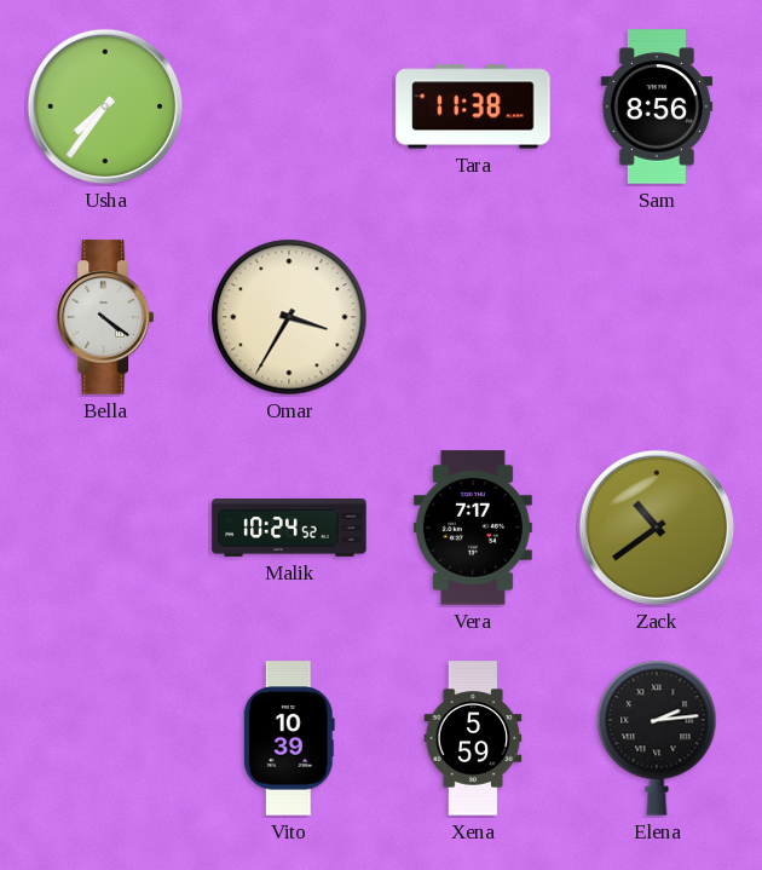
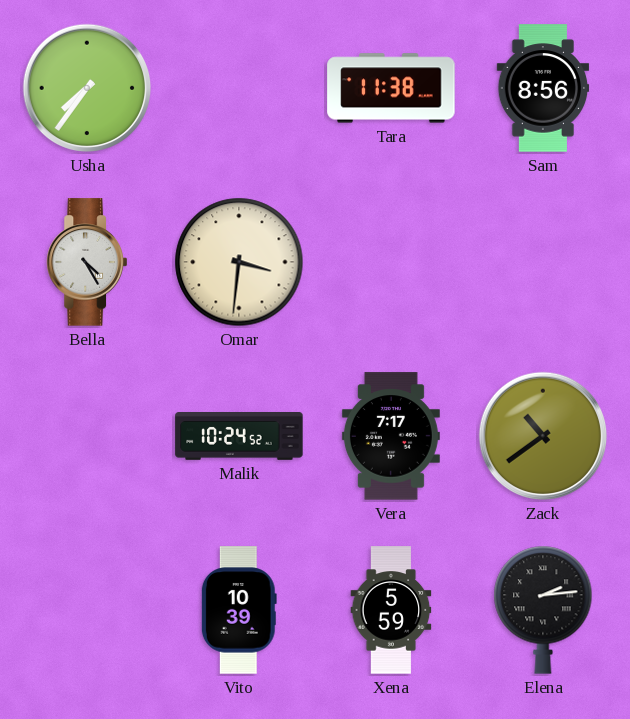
Bella: 4:21 -> 4:25
Omar: 3:35 -> 3:31
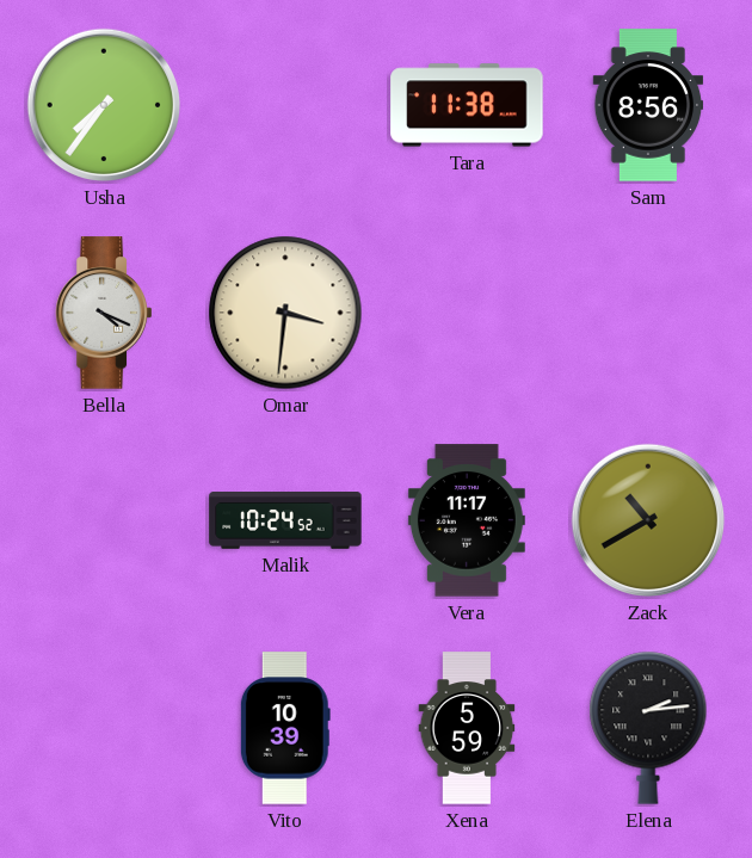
Bella: 4:25 -> 4:19
Vera: 7:17 -> 11:17
Zack: 10:39 -> 10:40
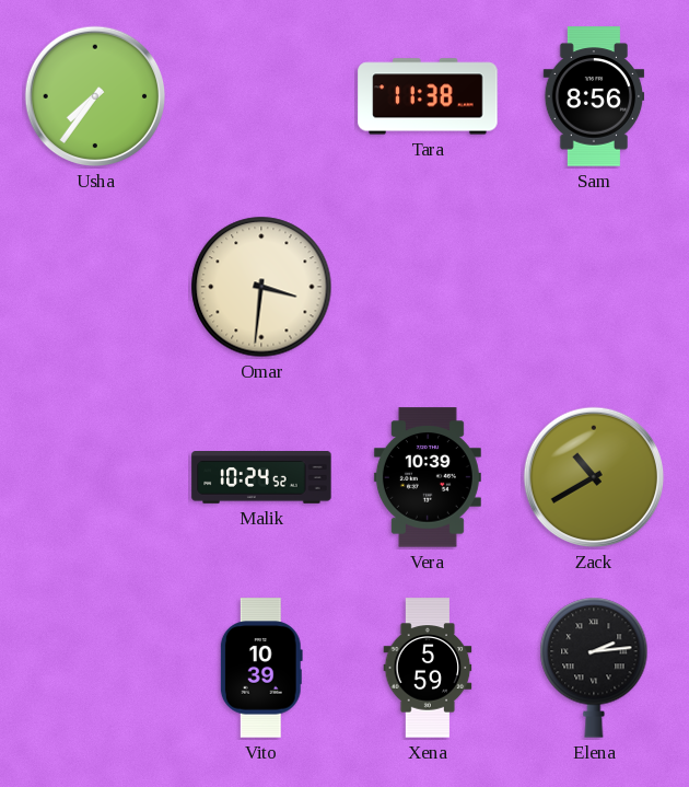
Bella: 4:19 -> none
Vera: 11:17 -> 10:39
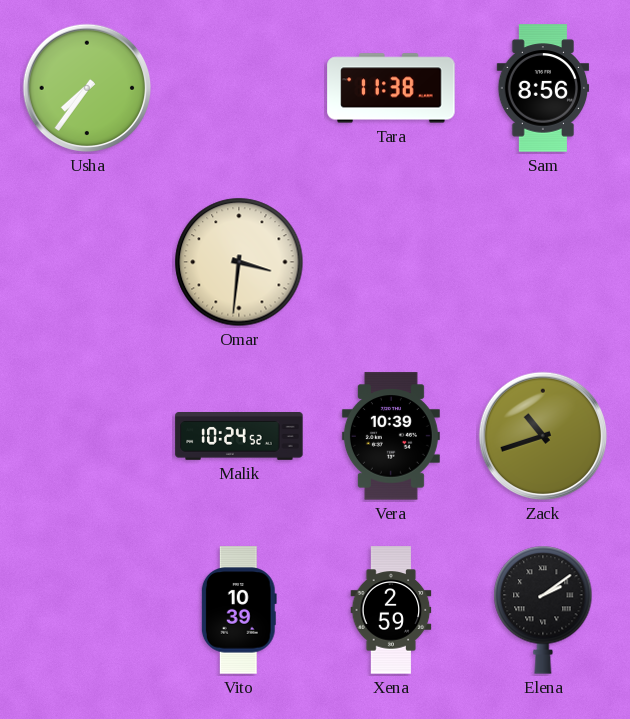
Zack: 10:40 -> 10:42
Xena: 5:59 -> 2:59
Elena: 2:14 -> 2:09
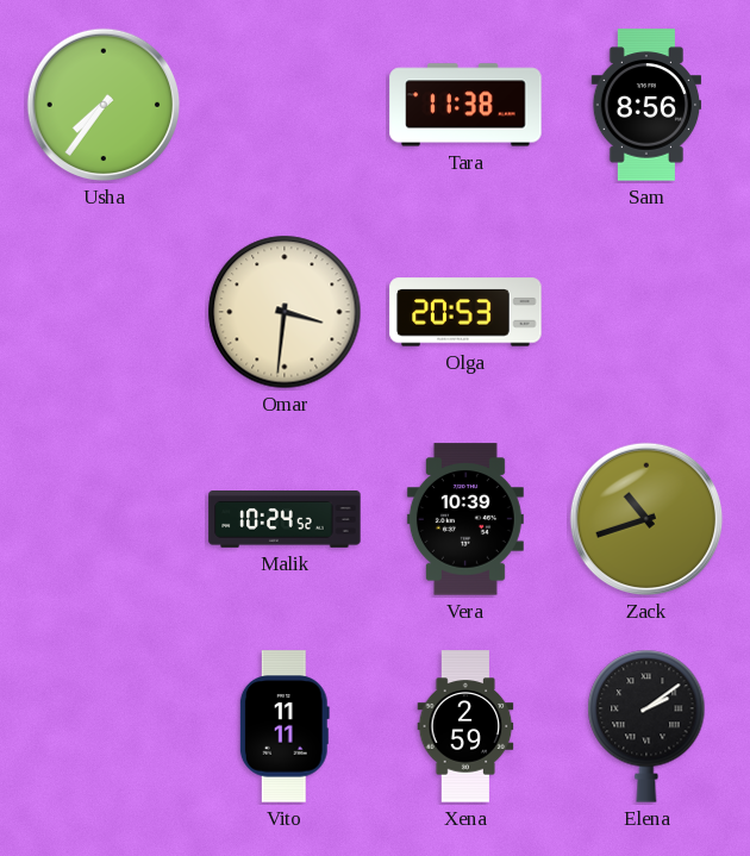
Olga: none -> 20:53
Vito: 10:39 -> 11:11
